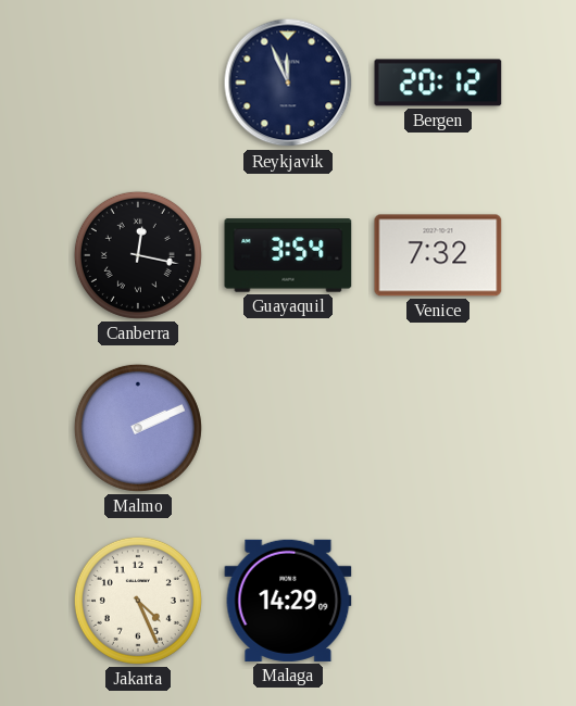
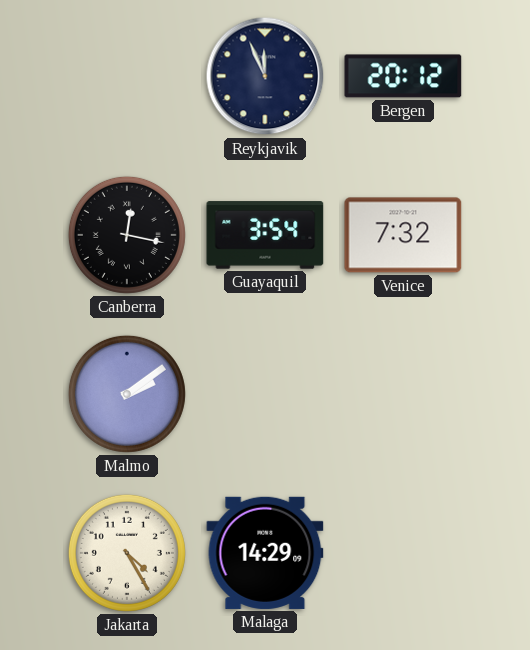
Malmo: 2:11 -> 2:09
Jakarta: 4:26 -> 4:25
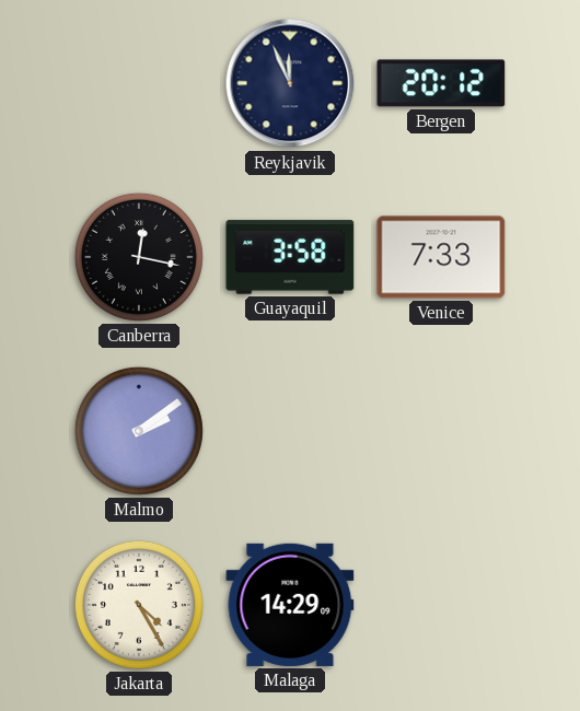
Guayaquil: 3:54 -> 3:58
Venice: 7:32 -> 7:33
